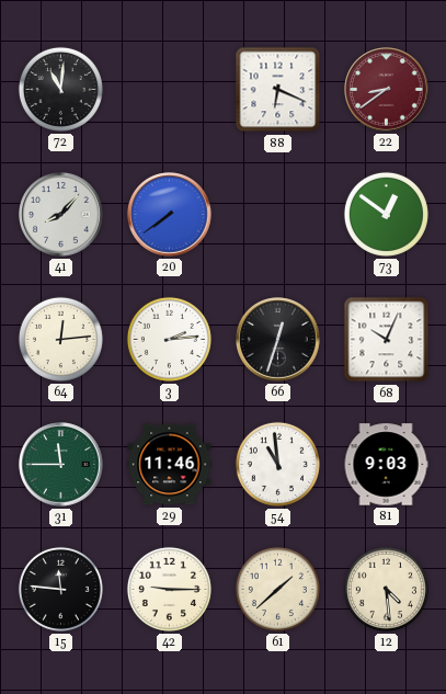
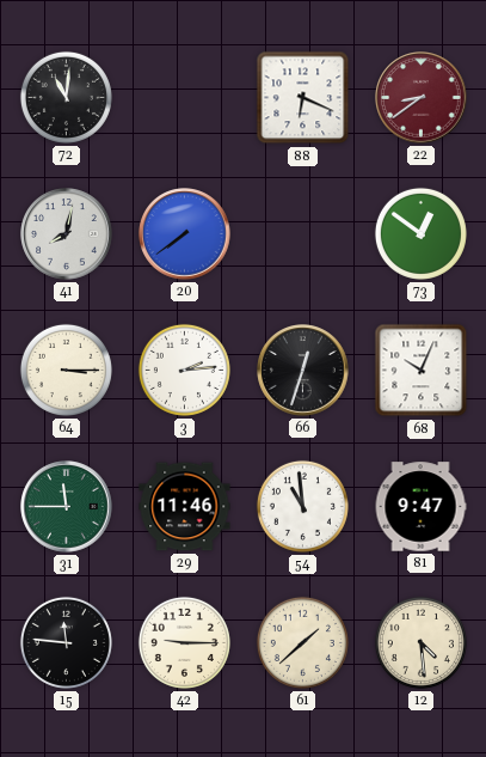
41: 8:07 -> 8:02
64: 12:14 -> 3:15
81: 9:03 -> 9:47
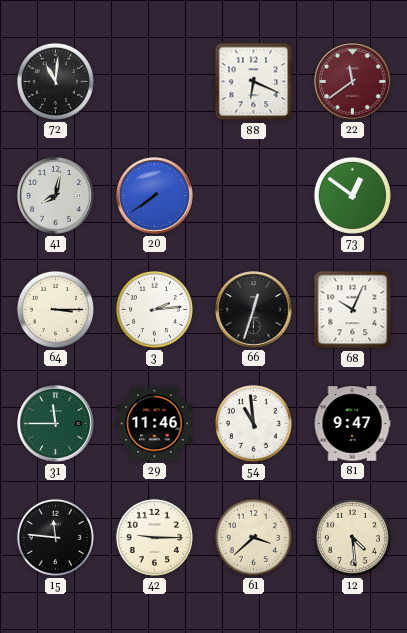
22: 8:39 -> 11:39
61: 1:38 -> 3:38
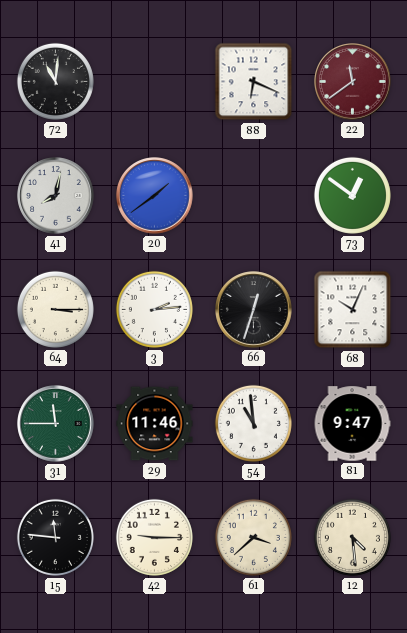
20: 7:39 -> 1:39
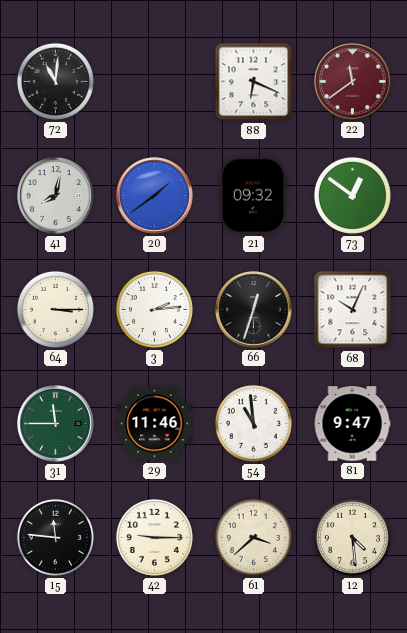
21: none -> 09:32
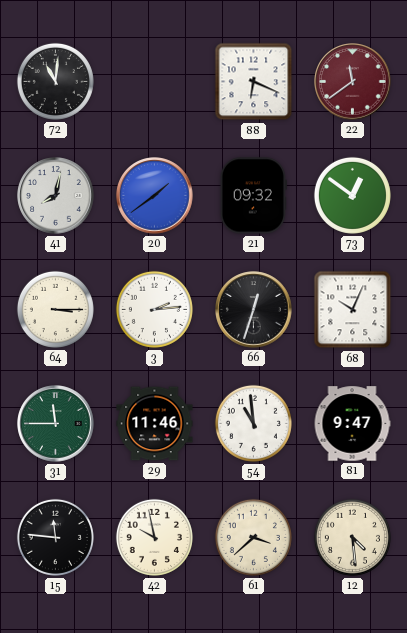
42: 9:15 -> 9:58
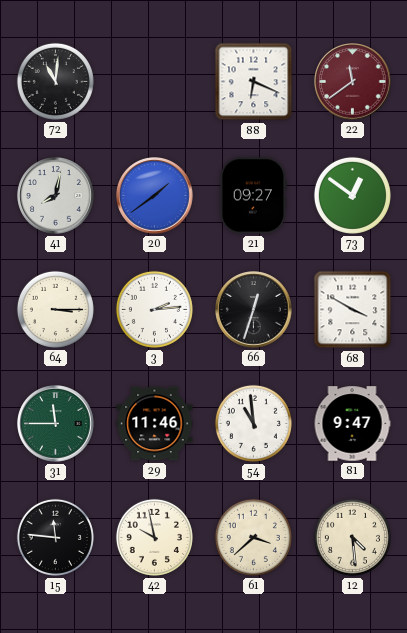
21: 09:32 -> 09:27
68: 10:04 -> 3:50
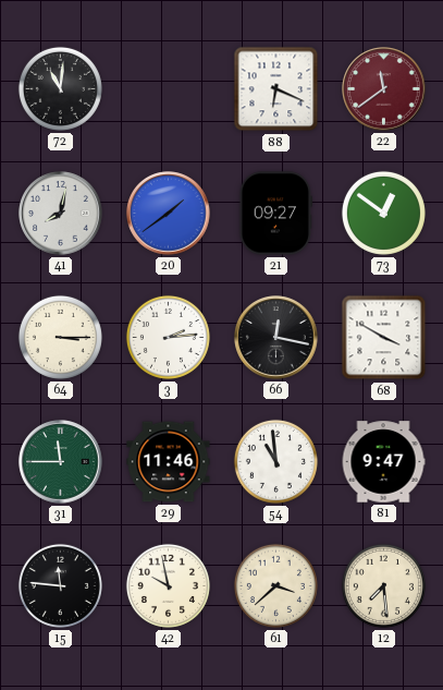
66: 12:33 -> 12:17
12: 4:29 -> 7:29
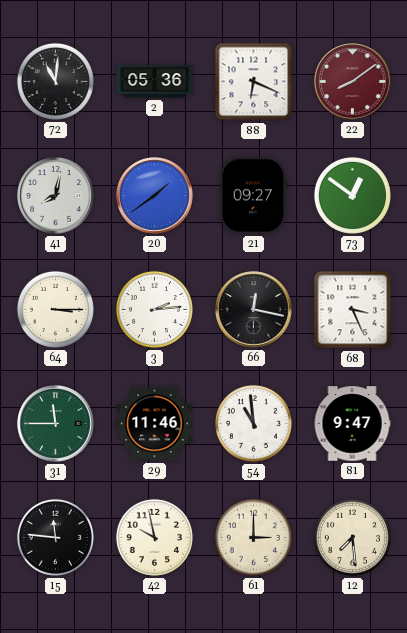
2: none -> 05:36
22: 11:39 -> 8:09
68: 3:50 -> 3:26
61: 3:38 -> 3:00
